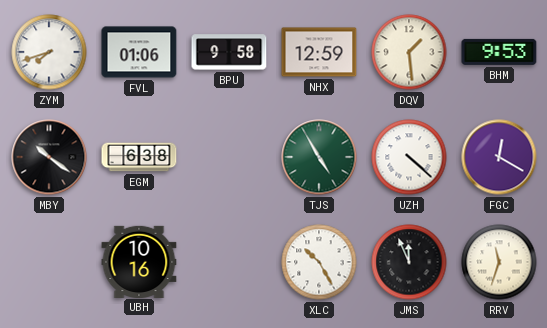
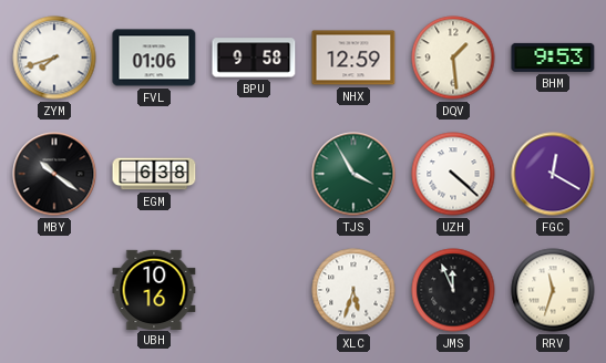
TJS: 4:55 -> 3:55
XLC: 10:25 -> 5:33
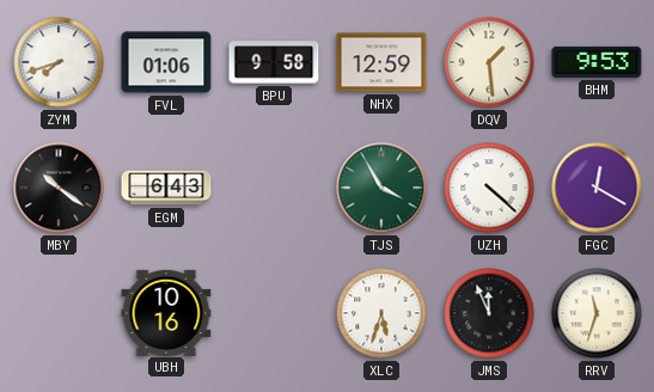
EGM: 6:38 -> 6:43
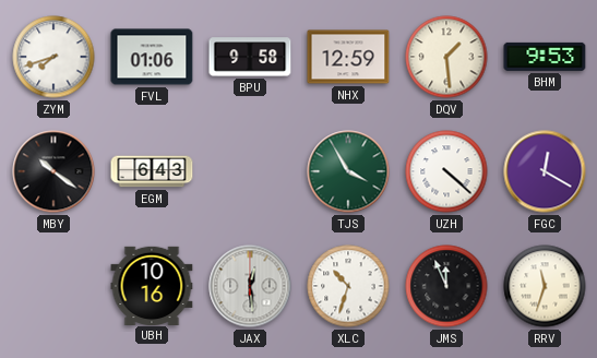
JAX: none -> 12:29
XLC: 5:33 -> 10:33
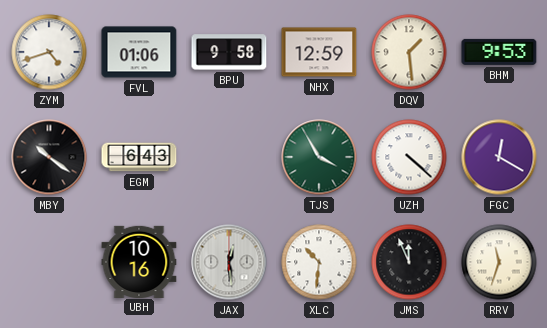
ZYM: 7:42 -> 4:42
XLC: 10:33 -> 10:31
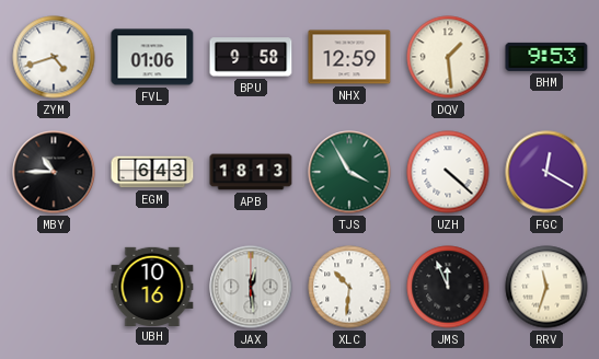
MBY: 10:21 -> 10:45
APB: none -> 18:13
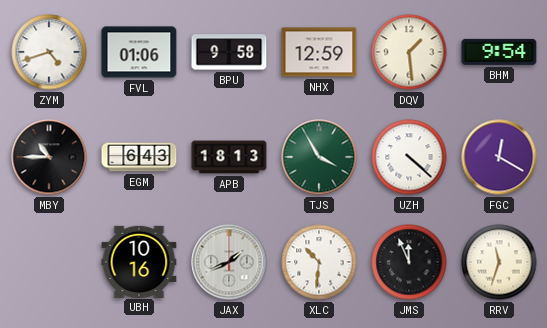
BHM: 9:53 -> 9:54
JAX: 12:29 -> 1:41
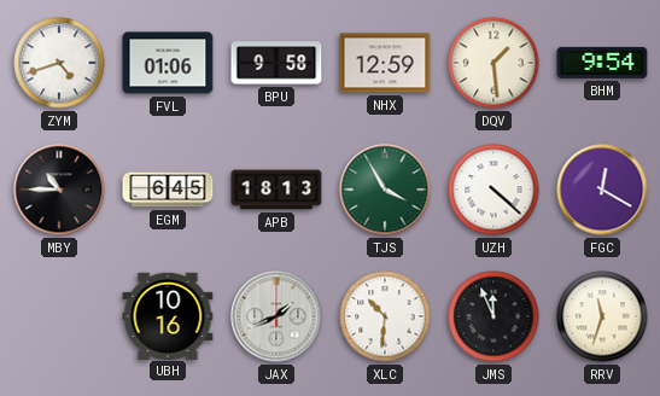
EGM: 6:43 -> 6:45
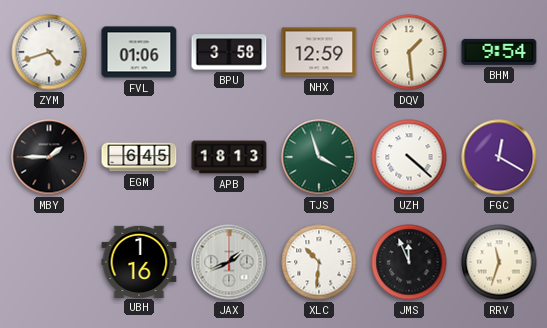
BPU: 9:58 -> 3:58
MBY: 10:45 -> 1:45
TJS: 3:55 -> 3:57
UBH: 10:16 -> 1:16
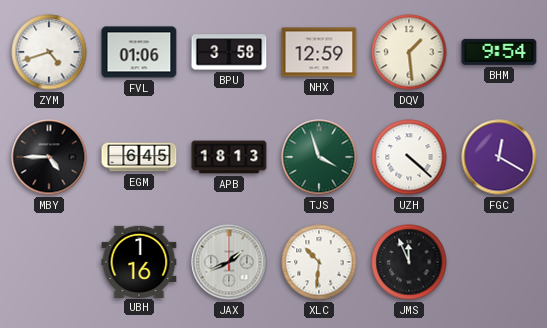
MBY: 1:45 -> 4:45
RRV: 11:33 -> none
